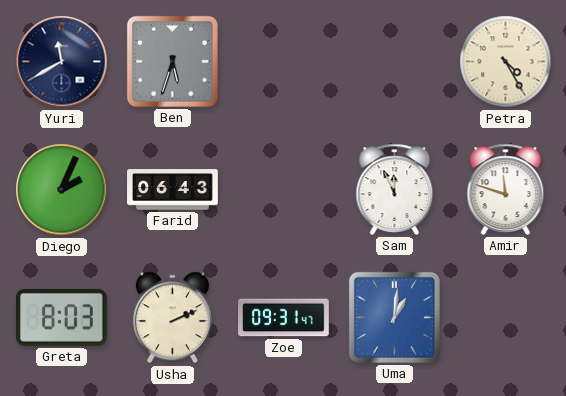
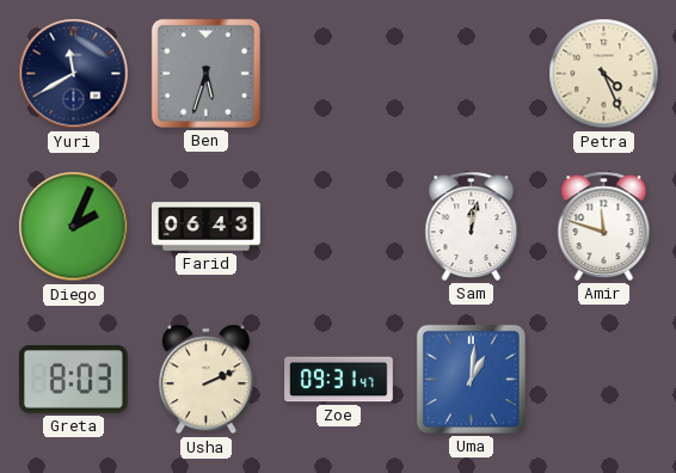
Petra: 4:25 -> 4:26
Sam: 11:56 -> 12:02
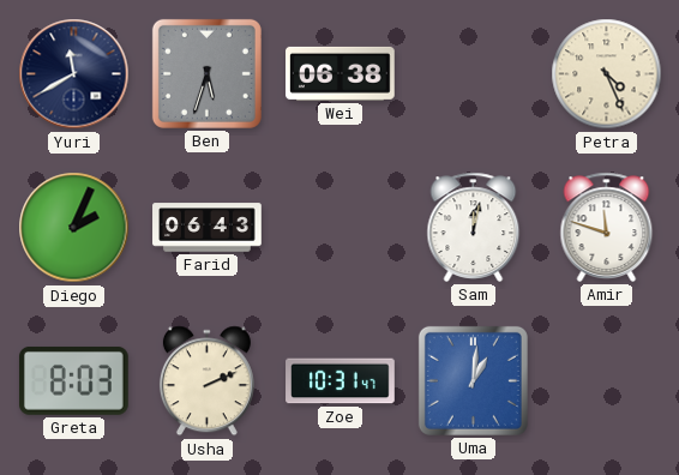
Wei: none -> 06:38
Zoe: 09:31 -> 10:31
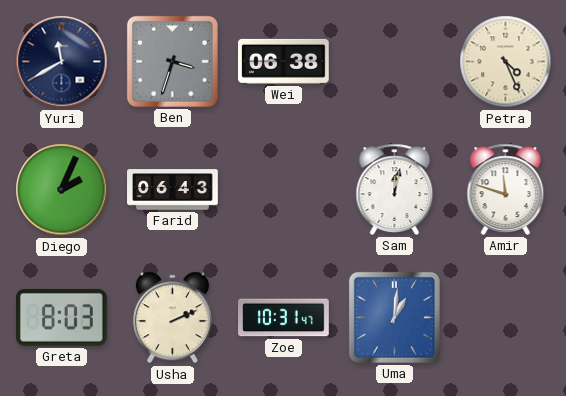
Ben: 5:33 -> 3:33
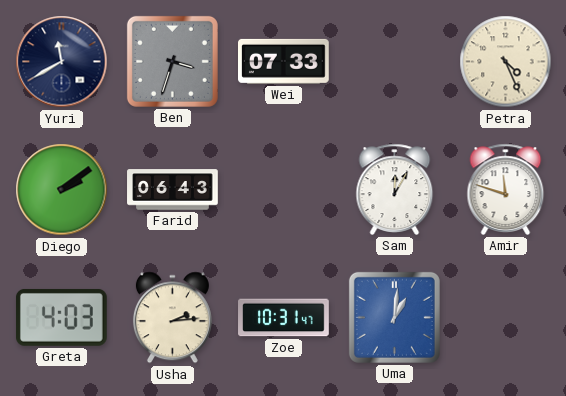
Wei: 06:38 -> 07:33
Diego: 2:04 -> 2:09
Sam: 12:02 -> 12:05
Greta: 8:03 -> 4:03
Usha: 2:11 -> 2:14
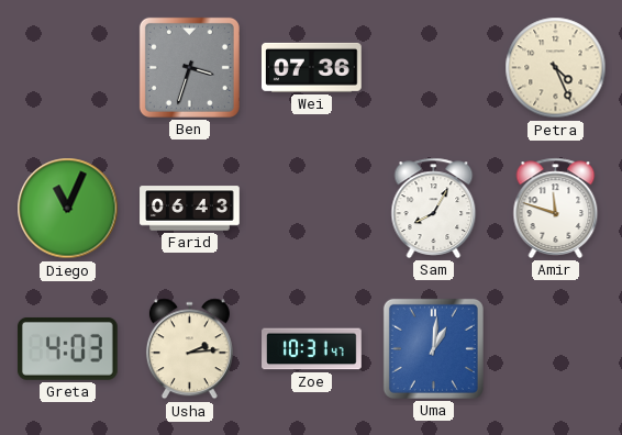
Yuri: 11:40 -> none
Wei: 07:33 -> 07:36
Diego: 2:09 -> 11:04
Sam: 12:05 -> 8:05
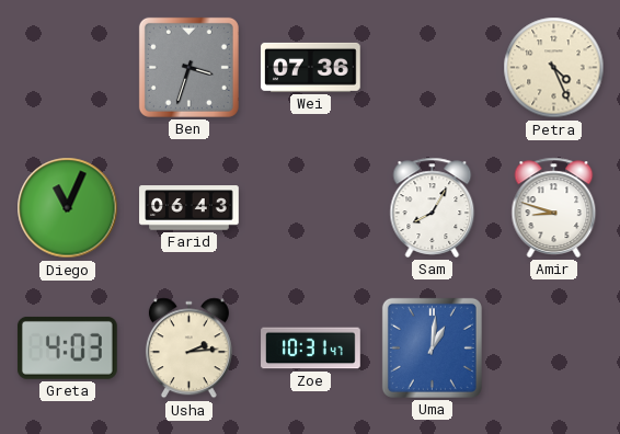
Amir: 11:48 -> 8:48
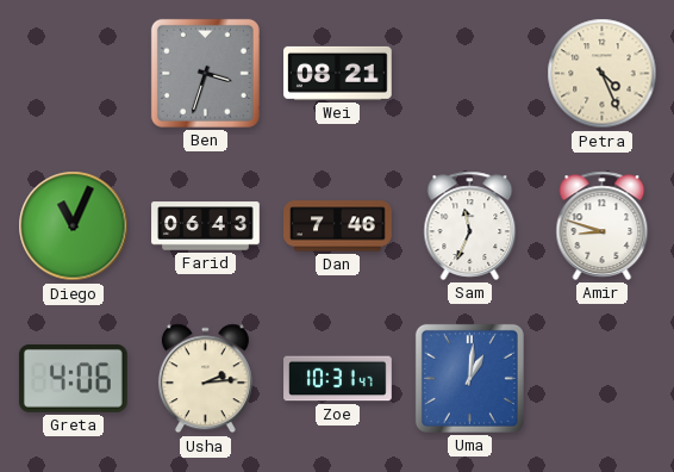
Wei: 07:36 -> 08:21
Dan: none -> 7:46
Sam: 8:05 -> 11:34
Greta: 4:03 -> 4:06
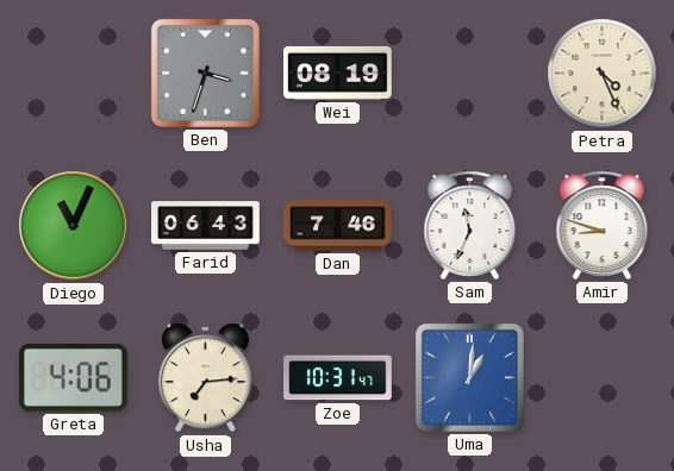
Wei: 08:21 -> 08:19
Usha: 2:14 -> 7:14
